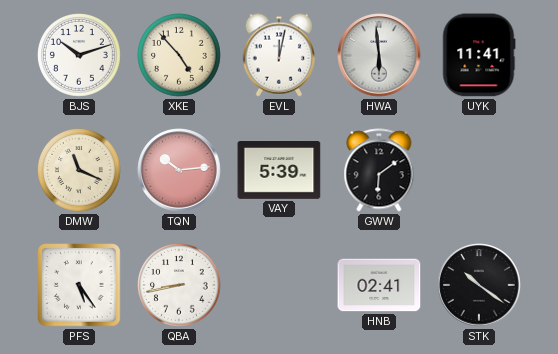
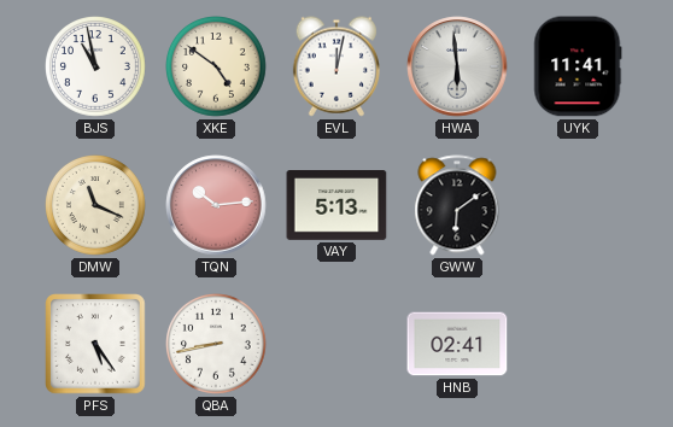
BJS: 10:12 -> 10:58
XKE: 4:53 -> 4:51
VAY: 5:39 -> 5:13
STK: 10:21 -> none
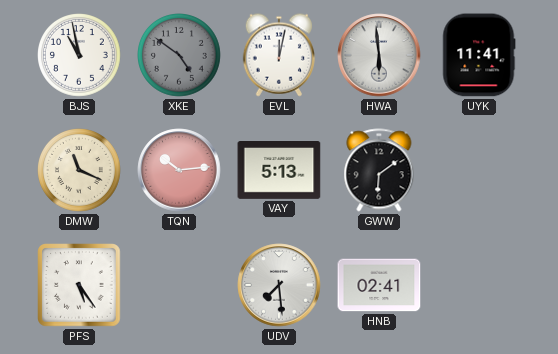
XKE dial: cream -> grey
QBA: 8:43 -> none
UDV: none -> 7:29
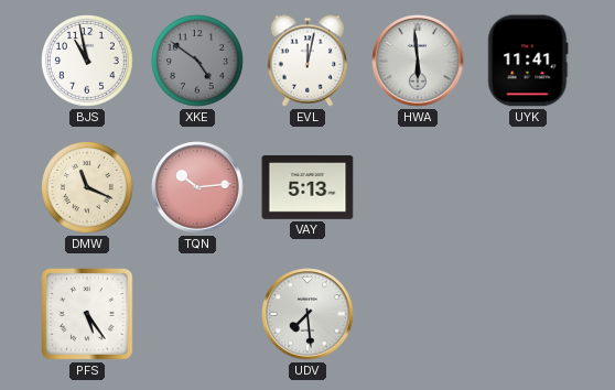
GWW: 6:09 -> none
HNB: 02:41 -> none
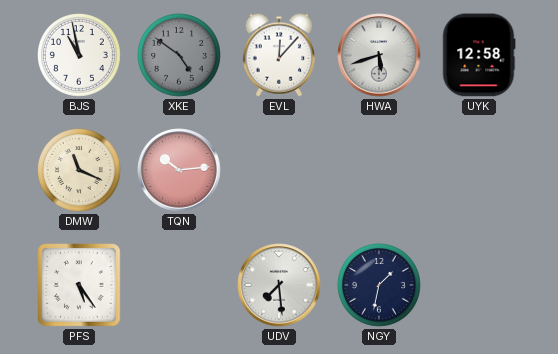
EVL: 12:02 -> 12:07
HWA: 5:59 -> 5:42
UYK: 11:41 -> 12:58
VAY: 5:13 -> none
NGY: none -> 1:32
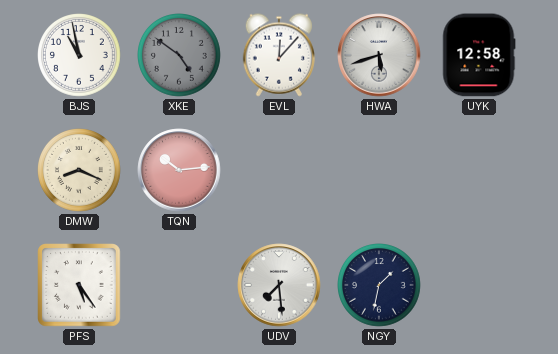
DMW: 11:19 -> 8:19
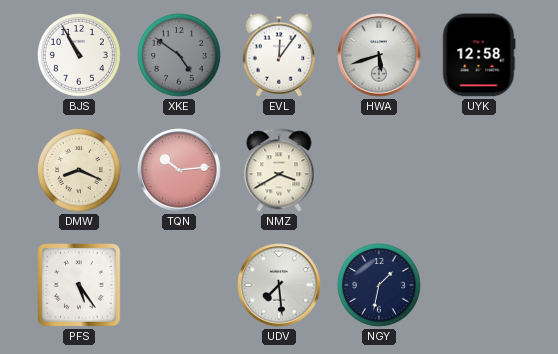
BJS: 10:58 -> 10:55
EVL: 12:07 -> 12:06
NMZ: none -> 3:40
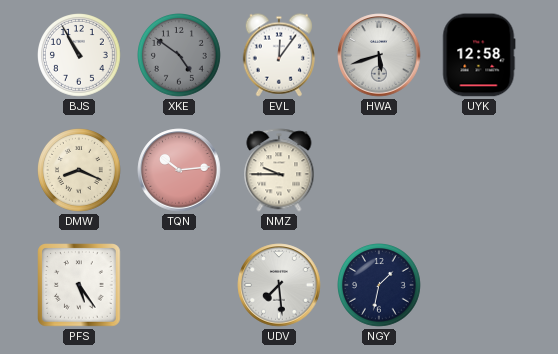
NMZ: 3:40 -> 9:45
